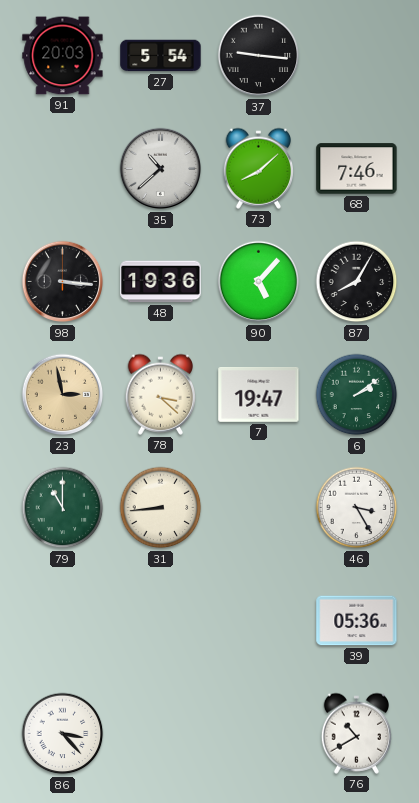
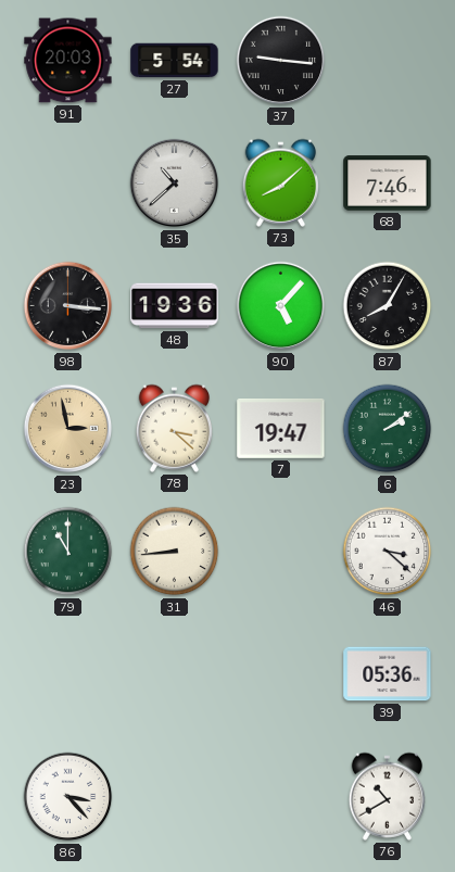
46: 3:25 -> 3:22
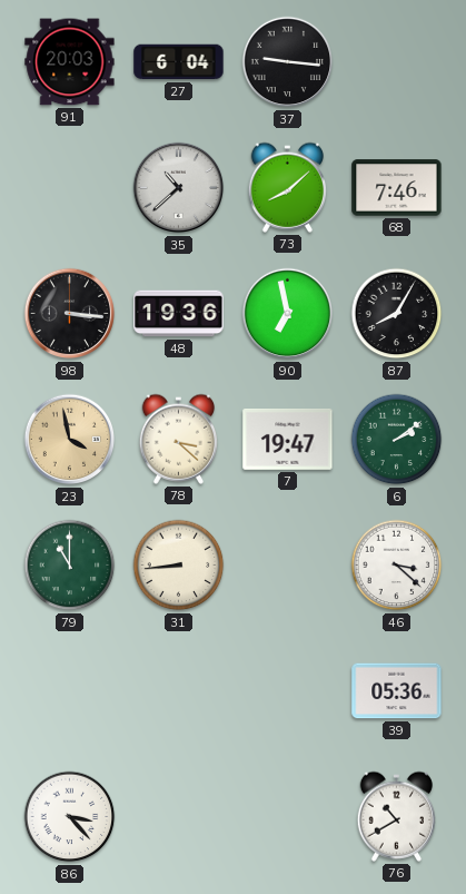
27: 5:54 -> 6:04
90: 5:07 -> 6:58
23: 2:58 -> 3:58
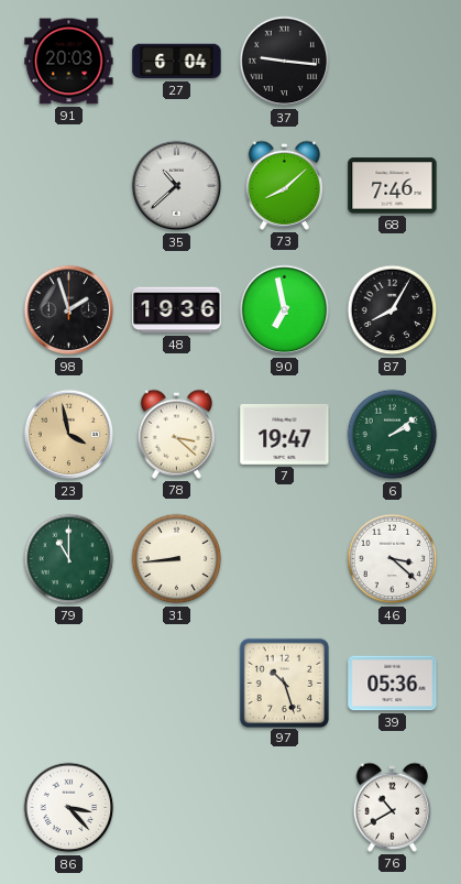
98: 3:16 -> 1:57
97: none -> 10:27
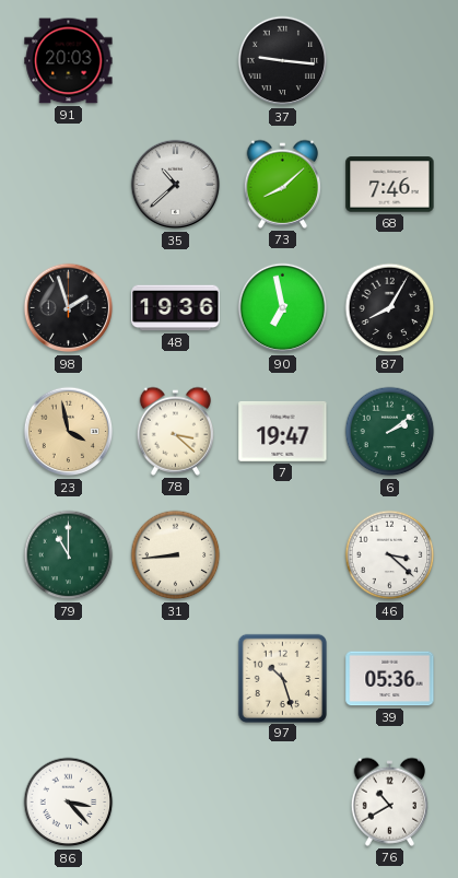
27: 6:04 -> none
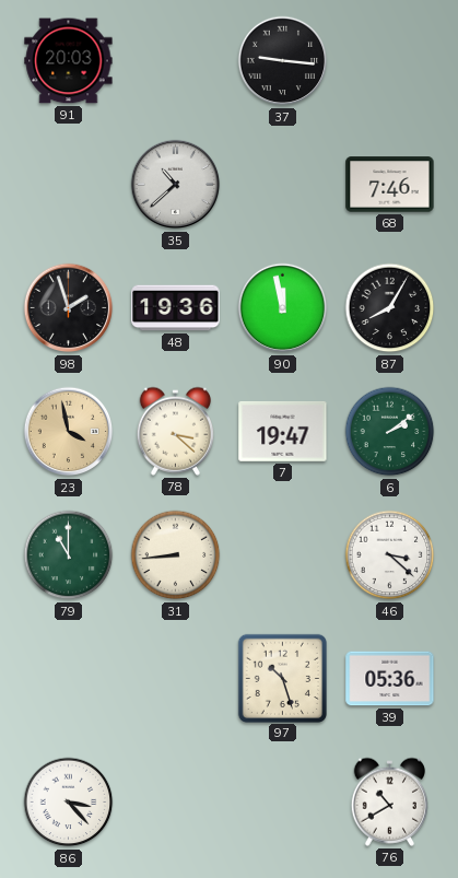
73: 8:08 -> none
90: 6:58 -> 11:58
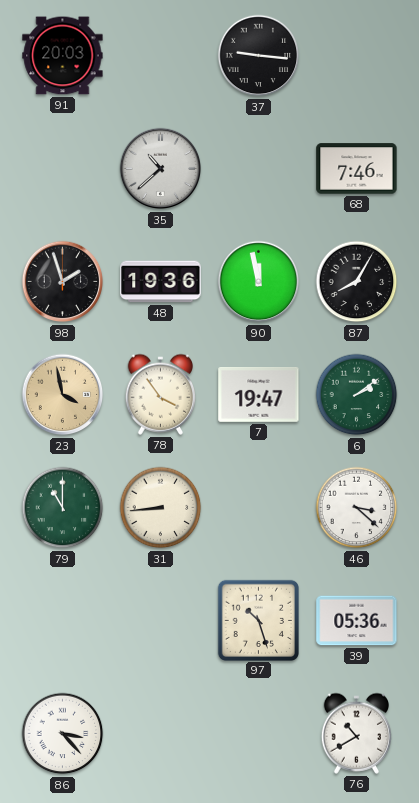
78: 3:22 -> 3:54
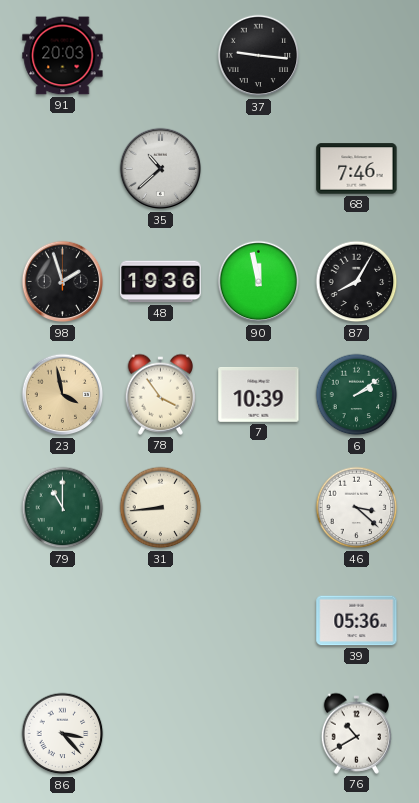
7: 19:47 -> 10:39
97: 10:27 -> none
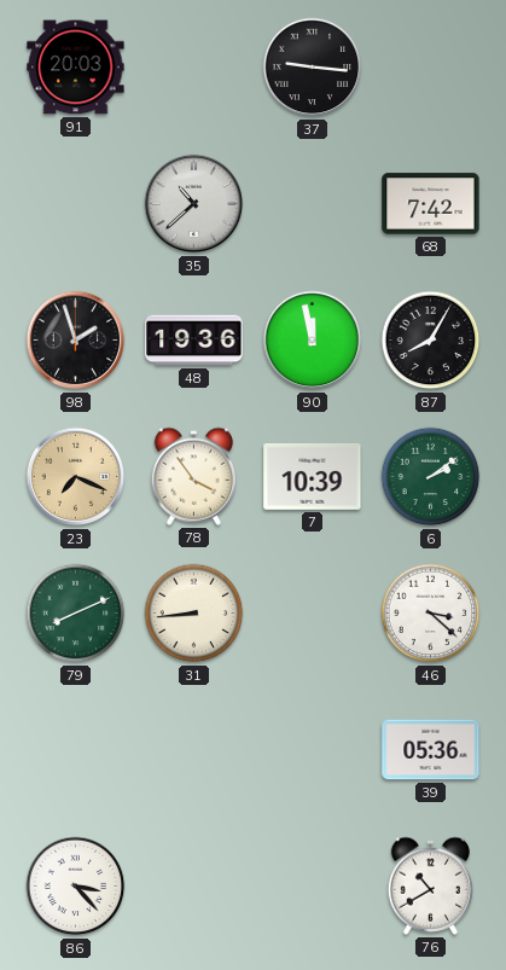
68: 7:46 -> 7:42
23: 3:58 -> 7:19
79: 11:00 -> 8:11
